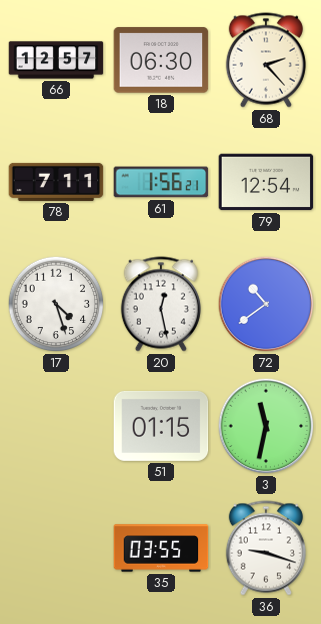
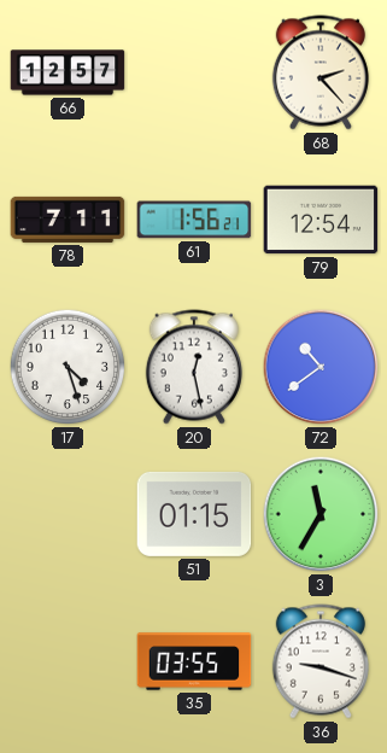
18: 06:30 -> none
3: 11:32 -> 11:35
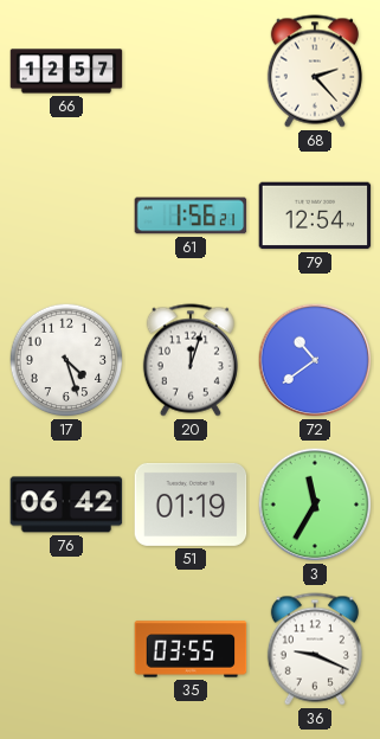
78: 7:11 -> none
20: 12:28 -> 12:03
76: none -> 06:42
51: 01:15 -> 01:19
36: 9:18 -> 9:19
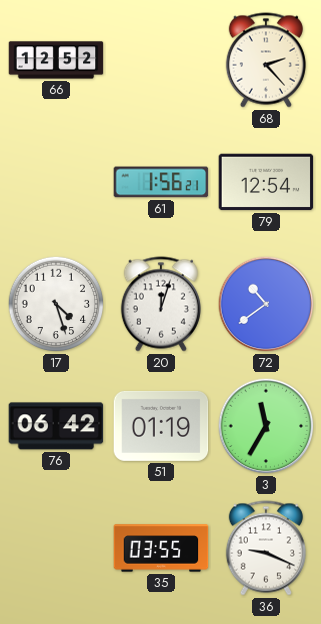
66: 12:57 -> 12:52
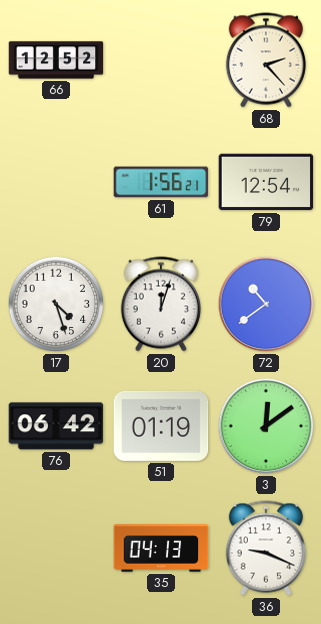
3: 11:35 -> 12:09
35: 03:55 -> 04:13
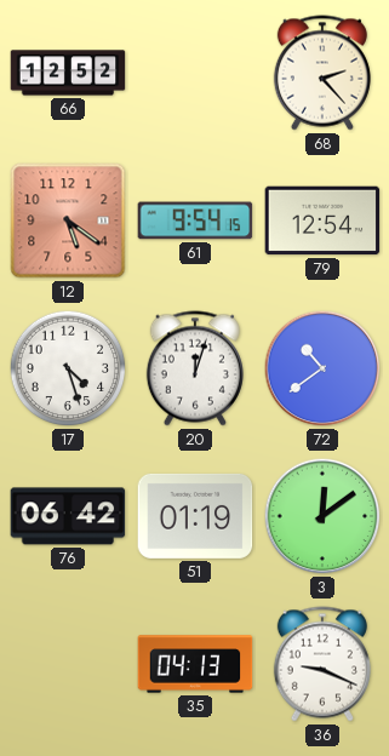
12: none -> 5:21
61: 1:56 -> 9:54
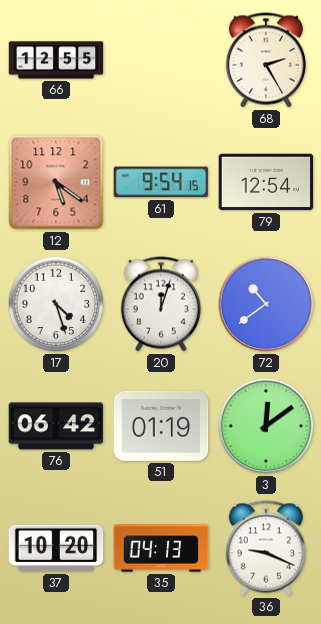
66: 12:52 -> 12:55
68: 2:23 -> 2:25
37: none -> 10:20
